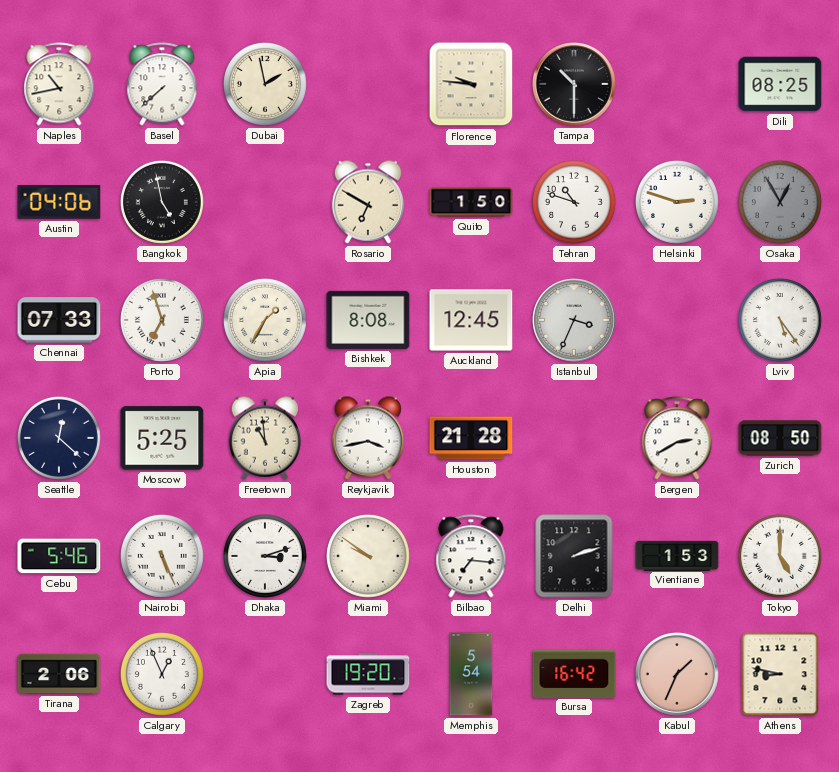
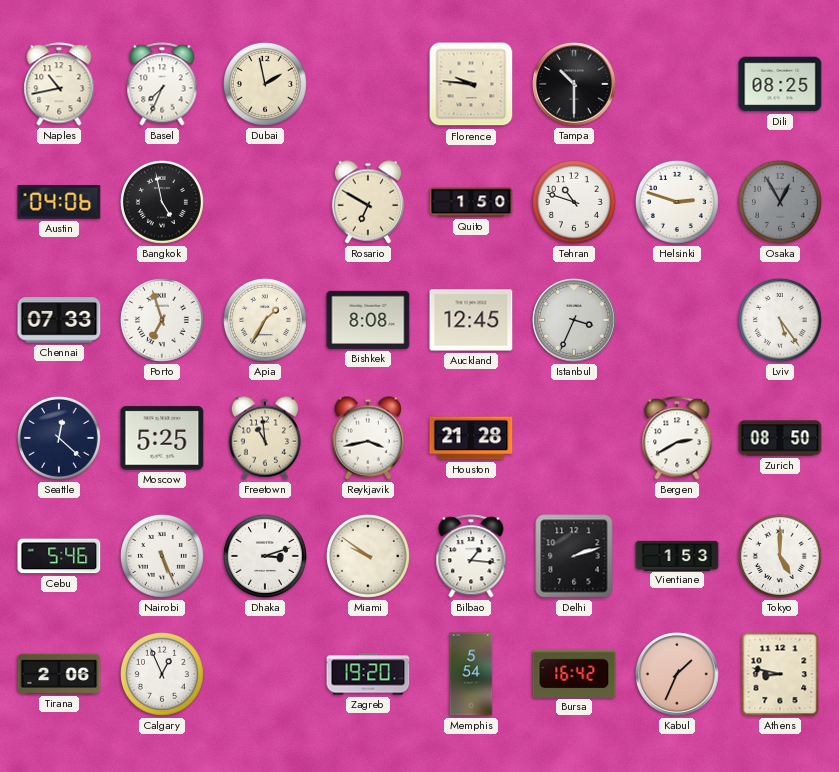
Basel: 7:38 -> 7:34
Bilbao: 7:16 -> 1:16
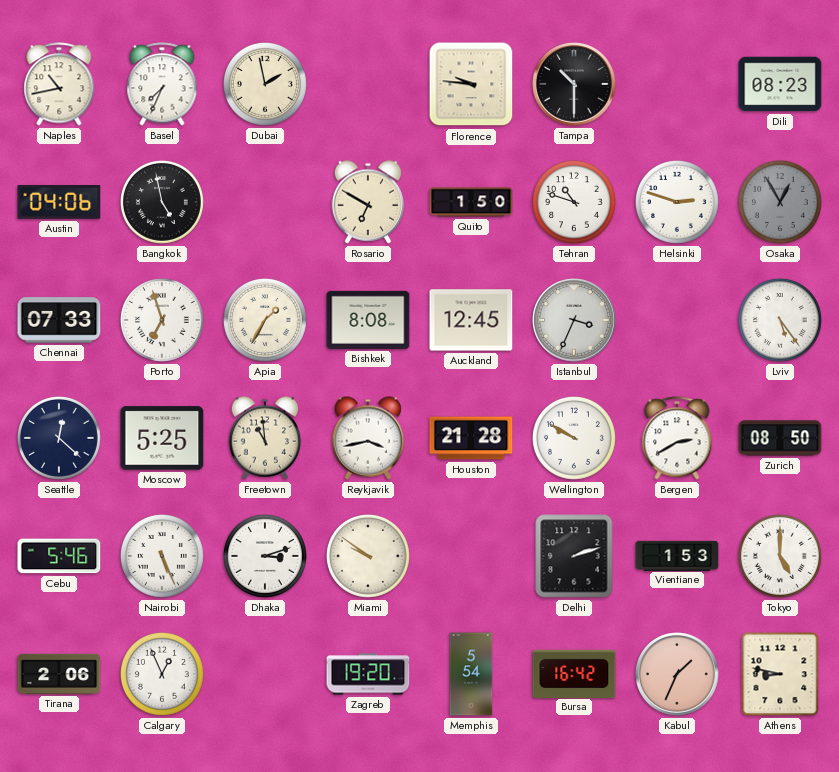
Dili: 08:25 -> 08:23
Wellington: none -> 9:50
Bilbao: 1:16 -> none
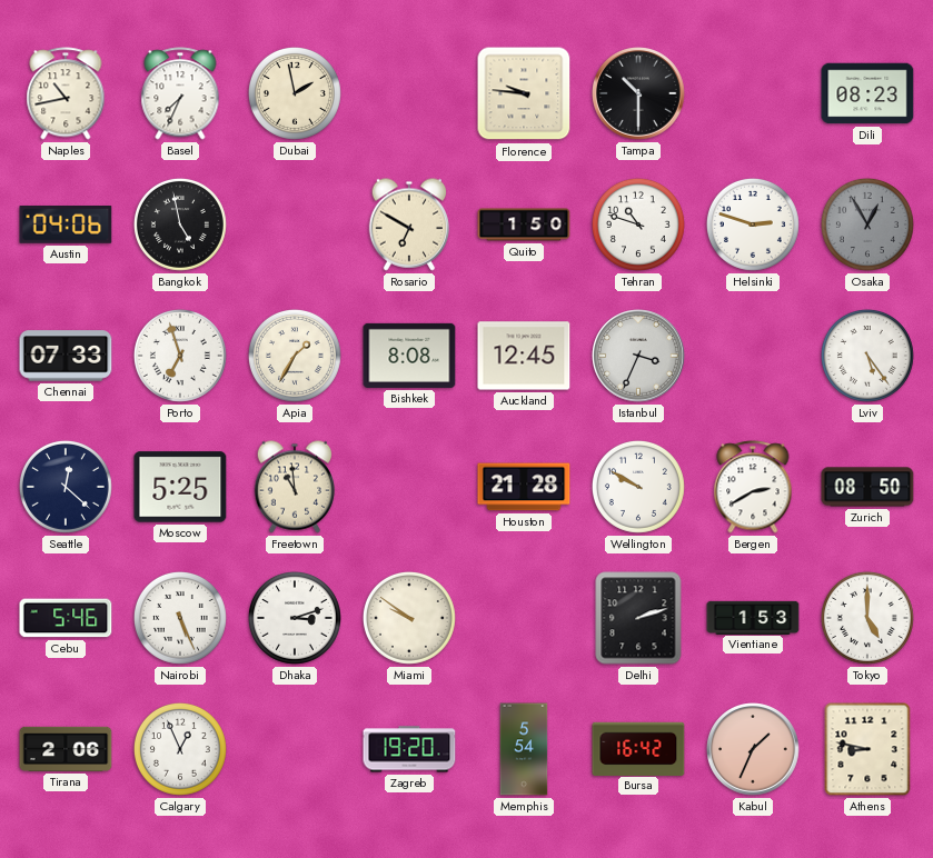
Reykjavik: 3:43 -> none
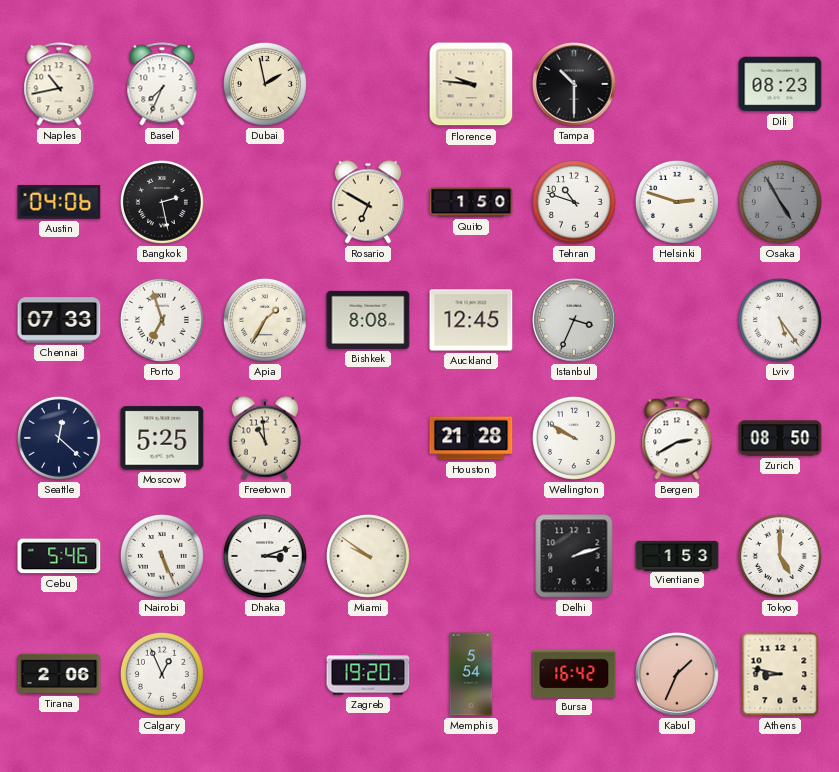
Bangkok: 4:58 -> 2:28
Osaka: 12:55 -> 4:55
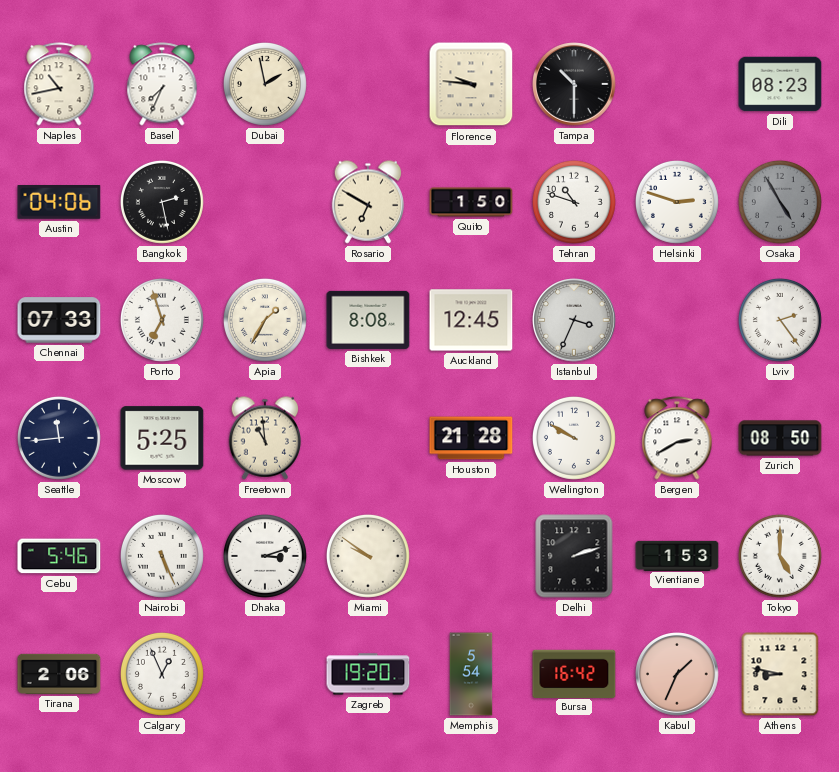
Lviv: 5:24 -> 2:24
Seattle: 12:22 -> 11:44
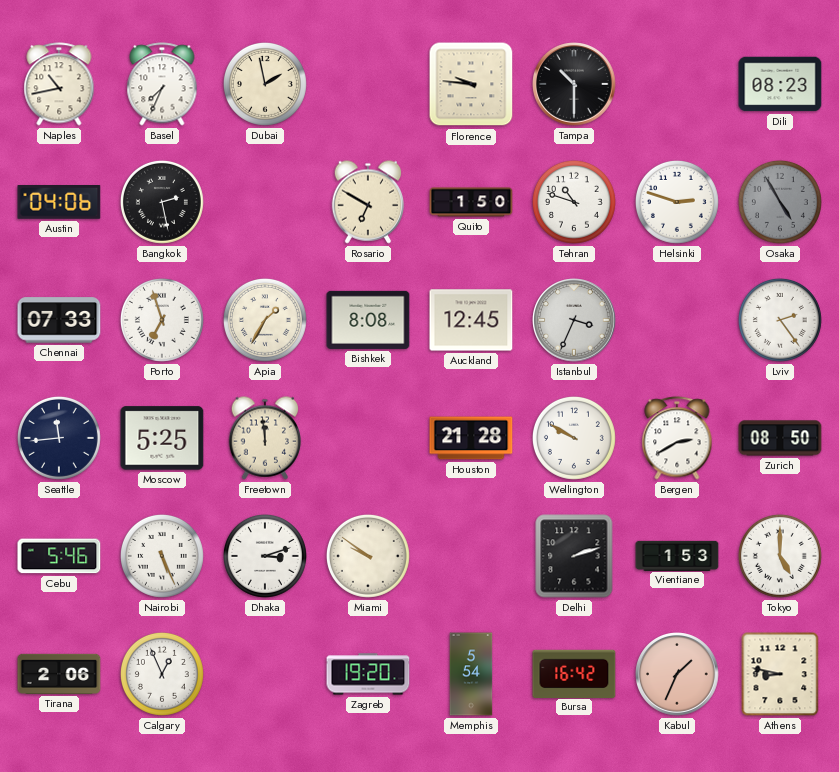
Freetown: 10:59 -> 11:59
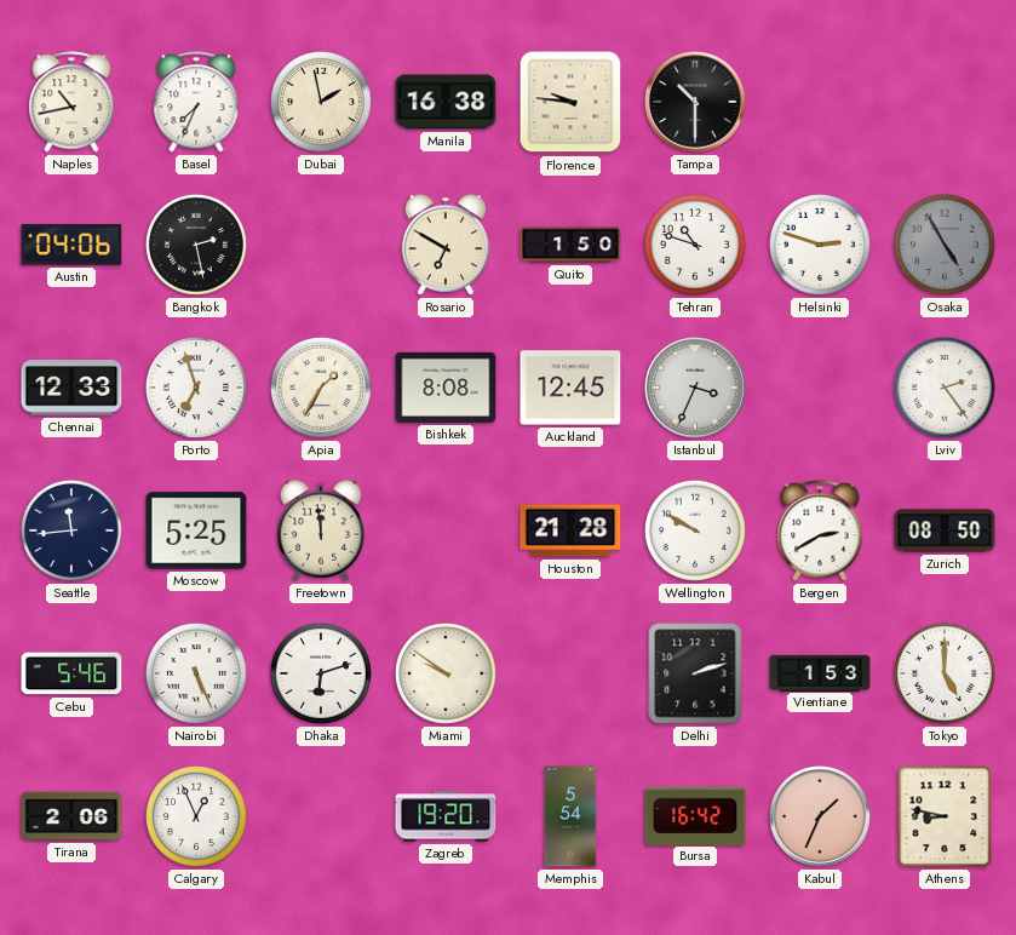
Manila: none -> 16:38
Dili: 08:23 -> none
Chennai: 07:33 -> 12:33
Dhaka: 3:12 -> 6:12
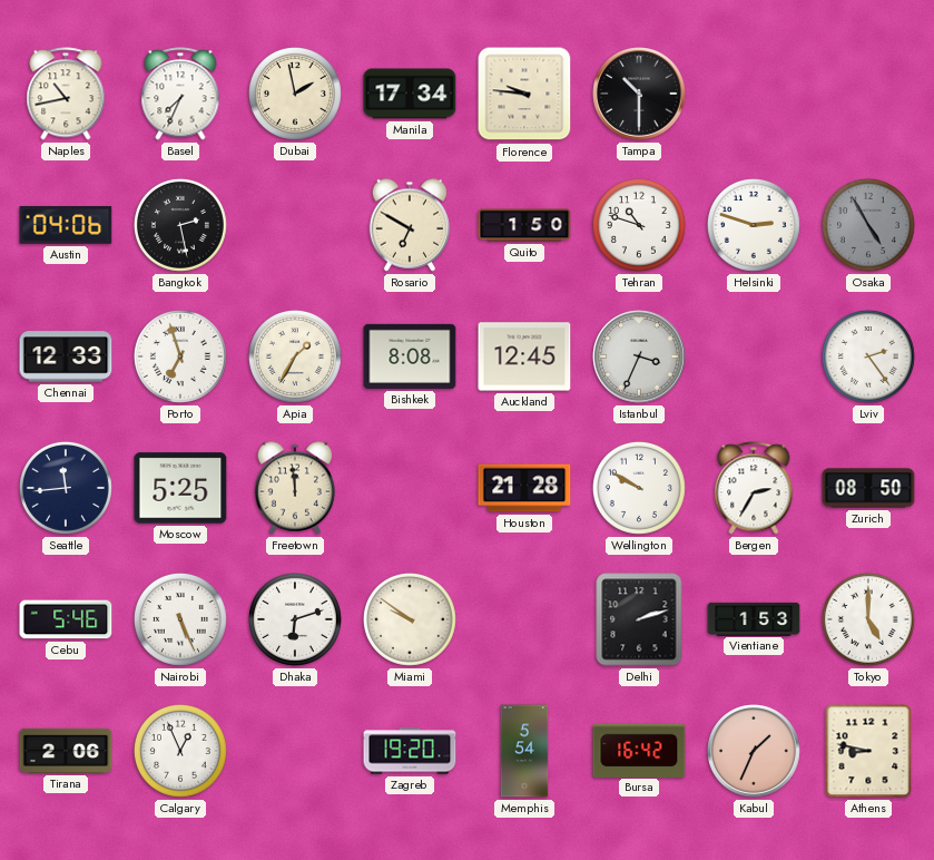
Manila: 16:38 -> 17:34
Bergen: 2:40 -> 2:35
